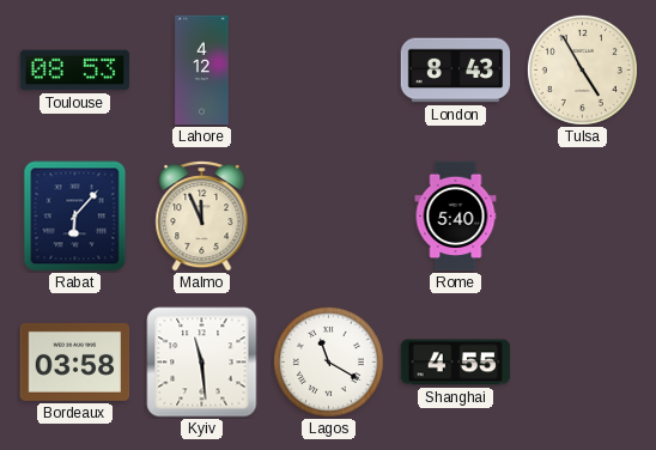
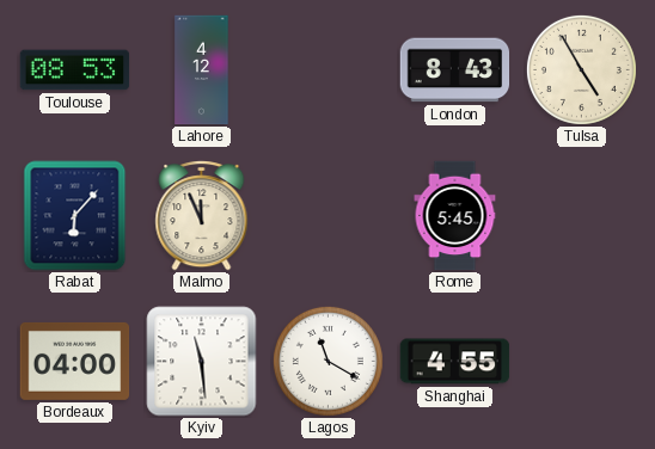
Rome: 5:40 -> 5:45
Bordeaux: 03:58 -> 04:00
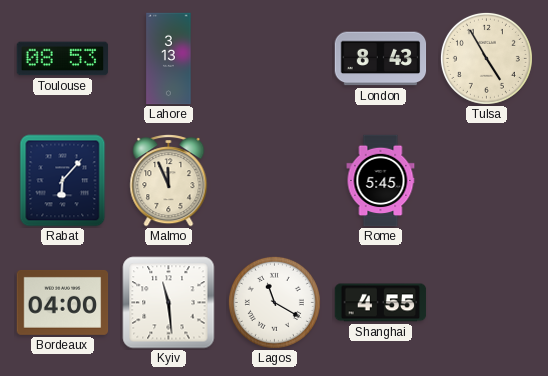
Lahore: 4:12 -> 3:13
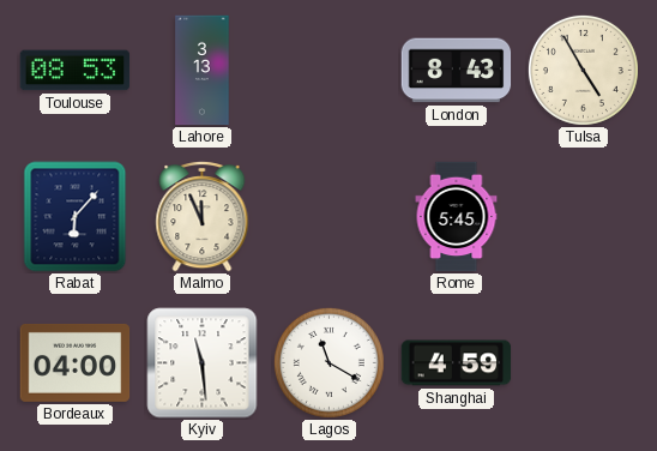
Shanghai: 4:55 -> 4:59
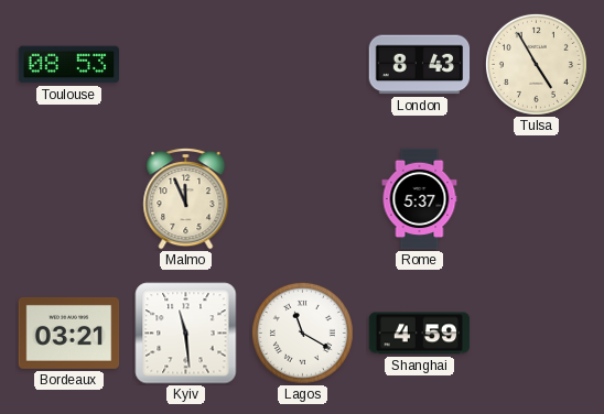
Lahore: 3:13 -> none
Rabat: 6:07 -> none
Rome: 5:45 -> 5:37
Bordeaux: 04:00 -> 03:21
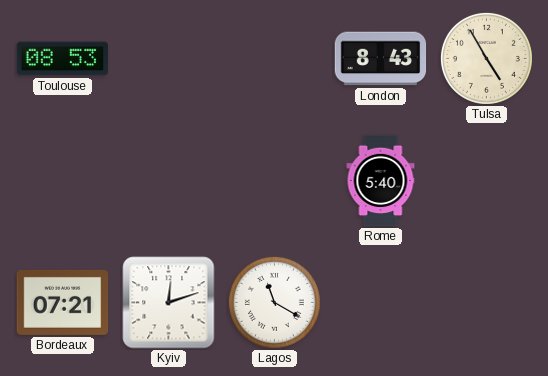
Malmo: 11:56 -> none
Rome: 5:37 -> 5:40
Bordeaux: 03:21 -> 07:21
Kyiv: 11:29 -> 12:12
Shanghai: 4:59 -> none
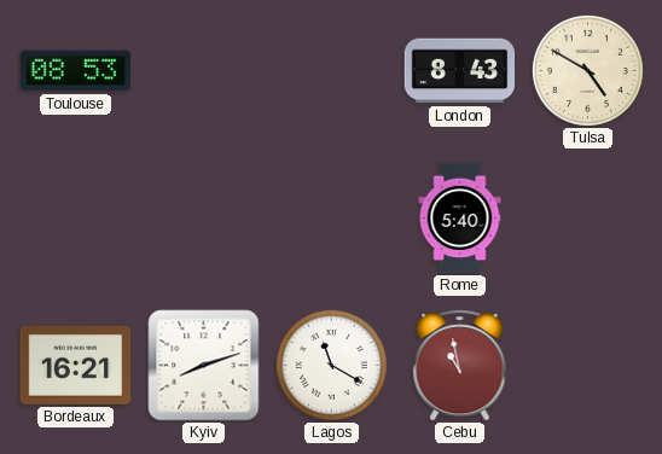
Tulsa: 4:55 -> 4:50
Bordeaux: 07:21 -> 16:21
Kyiv: 12:12 -> 8:12
Cebu: none -> 10:58
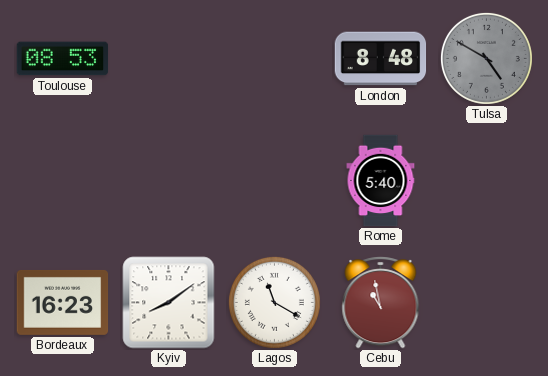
London: 8:43 -> 8:48
Tulsa dial: cream -> grey
Bordeaux: 16:21 -> 16:23
Kyiv: 8:12 -> 8:09
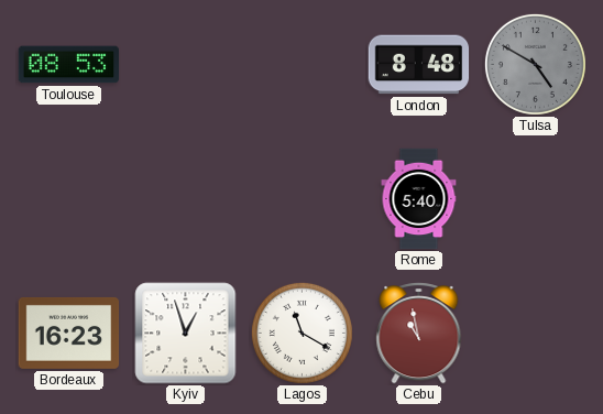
Kyiv: 8:09 -> 12:57
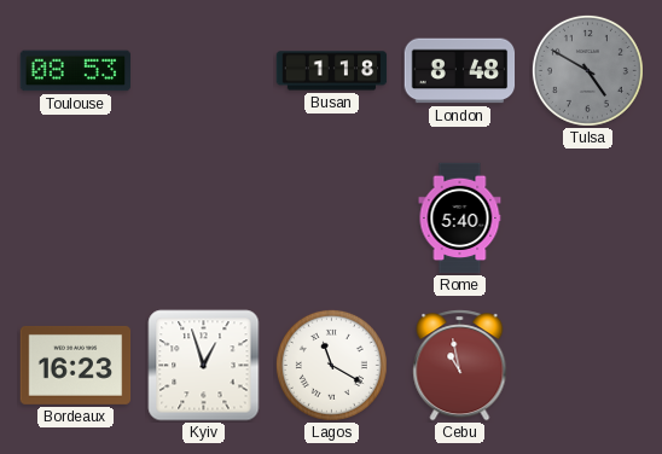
Busan: none -> 1:18
